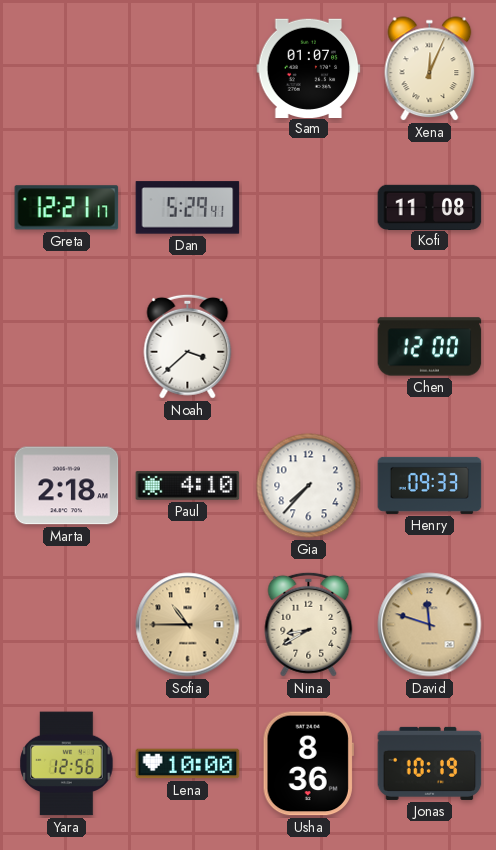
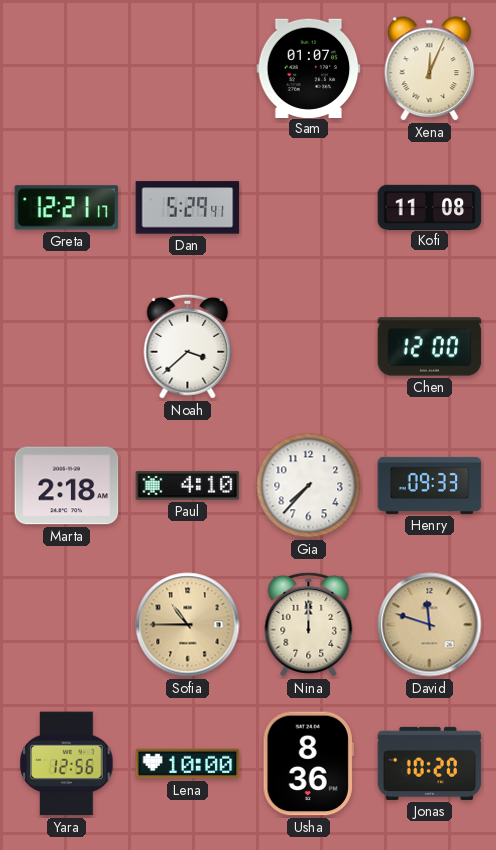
Nina: 8:40 -> 12:00
Jonas: 10:19 -> 10:20
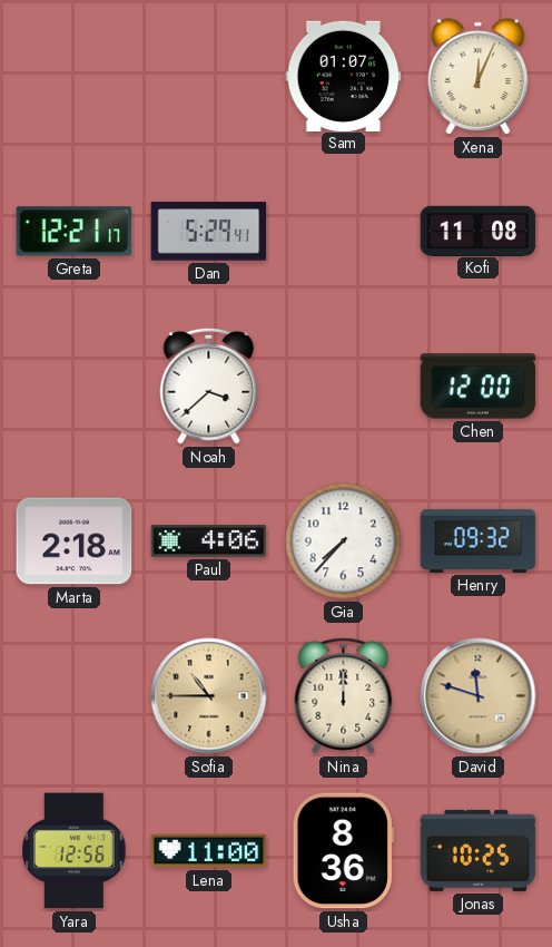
Paul: 4:10 -> 4:06
Henry: 09:33 -> 09:32
Lena: 10:00 -> 11:00
Jonas: 10:20 -> 10:25
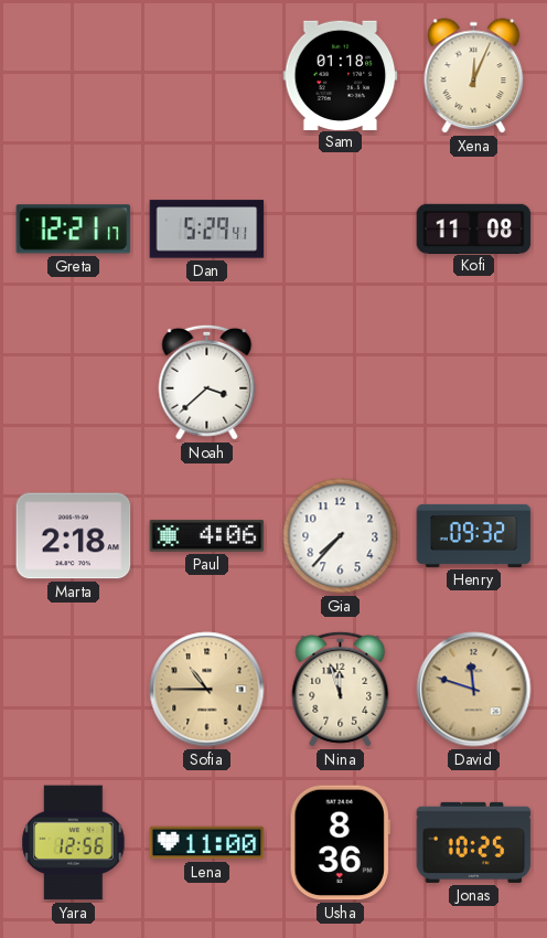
Sam: 01:07 -> 01:18
Chen: 12:00 -> none
Nina: 12:00 -> 11:57
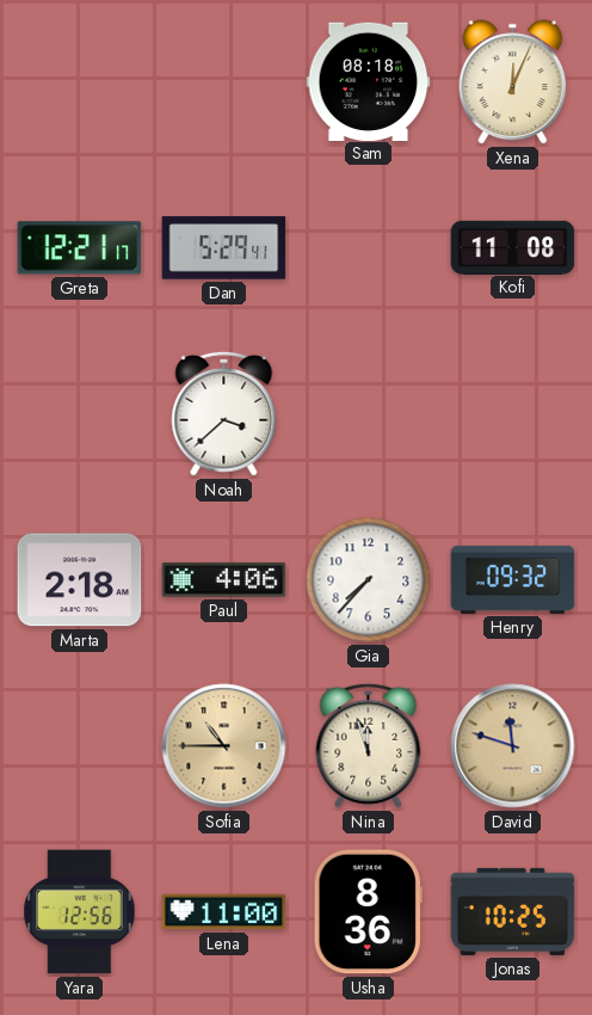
Sam: 01:18 -> 08:18
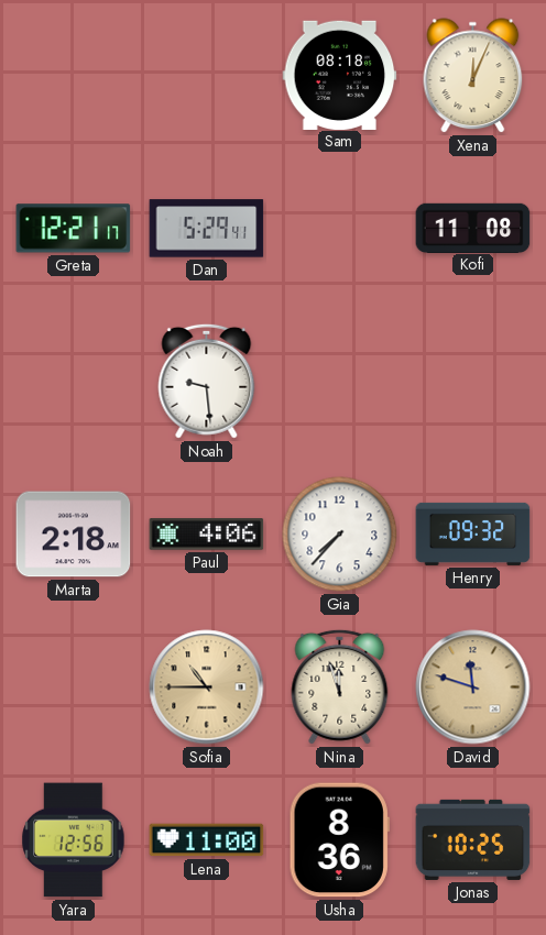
Noah: 3:38 -> 9:29
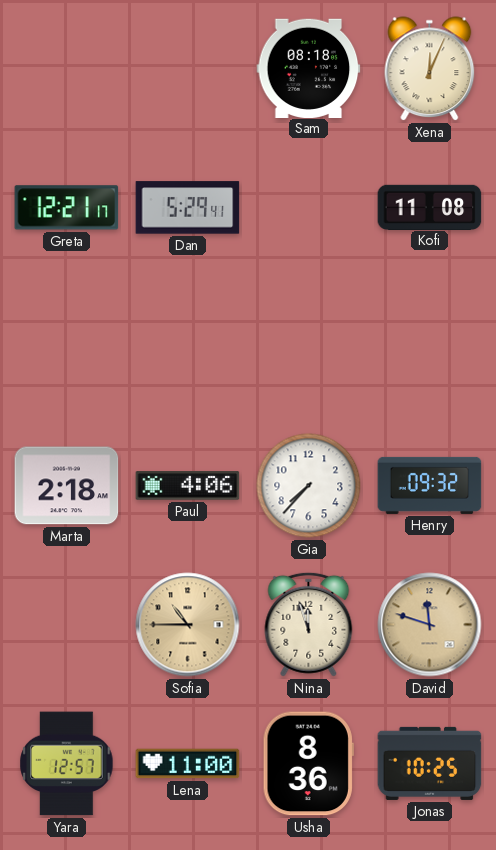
Noah: 9:29 -> none
Yara: 12:56 -> 12:57
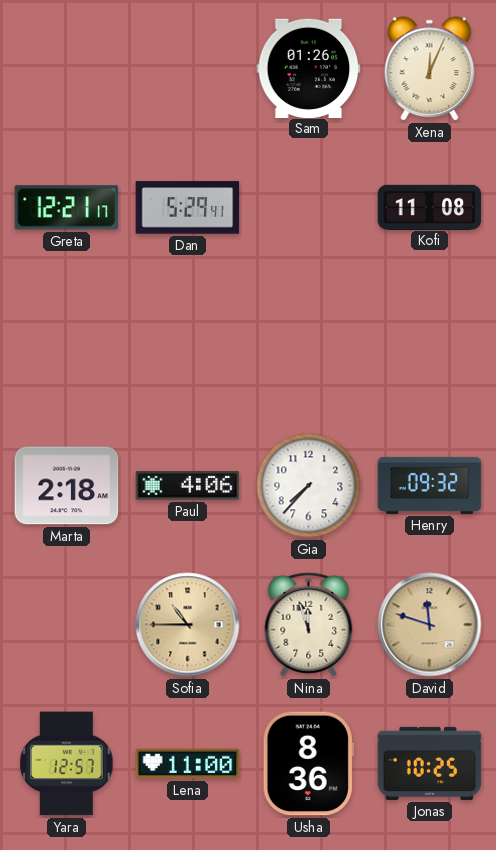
Sam: 08:18 -> 01:26
